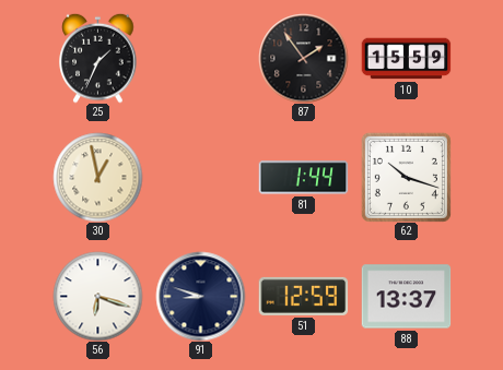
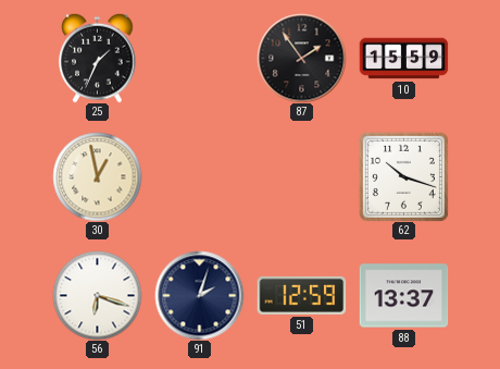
81: 1:44 -> none
91: 8:48 -> 2:03
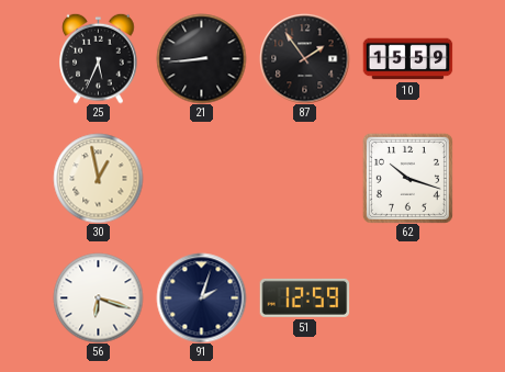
25: 1:34 -> 5:34
21: none -> 8:44
88: 13:37 -> none
